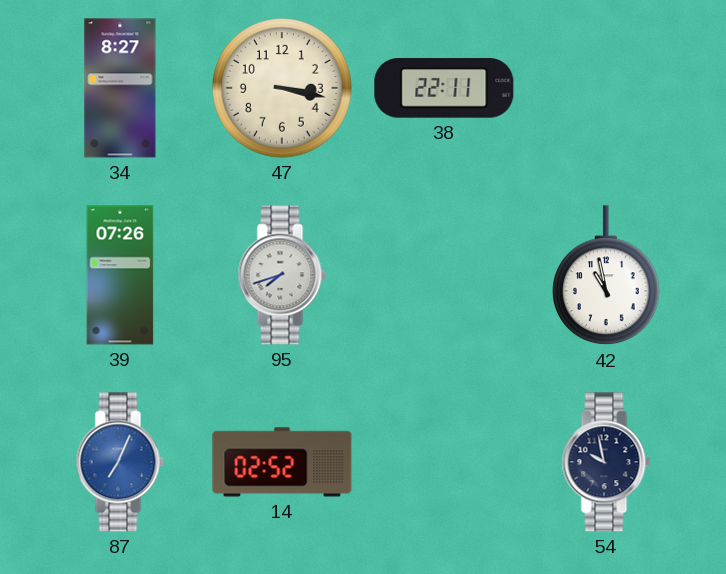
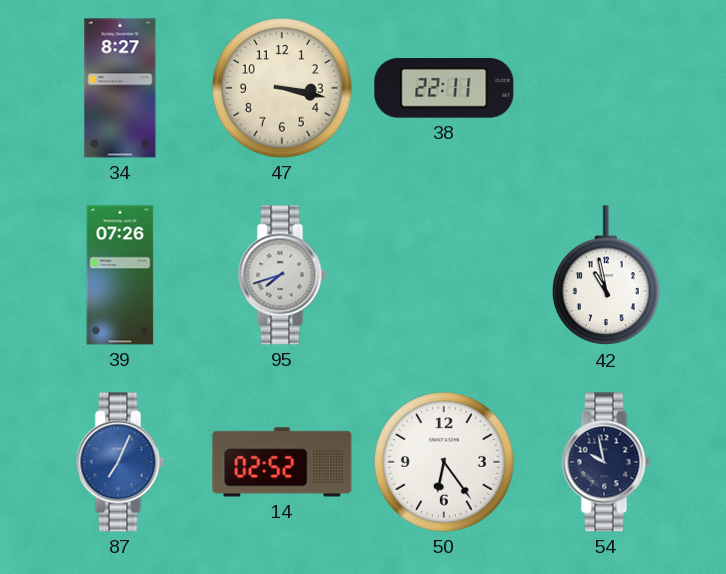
50: none -> 6:24
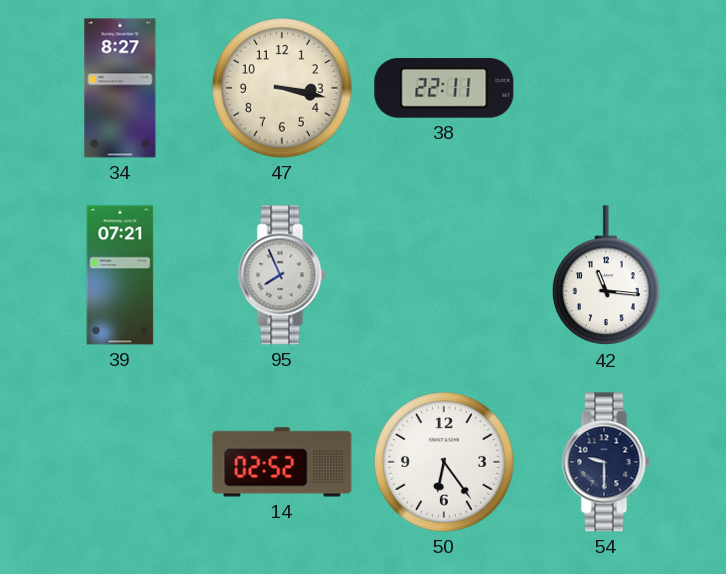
39: 07:26 -> 07:21
95: 7:42 -> 7:56
42: 10:58 -> 11:16
87: 7:04 -> none
54: 9:58 -> 9:30
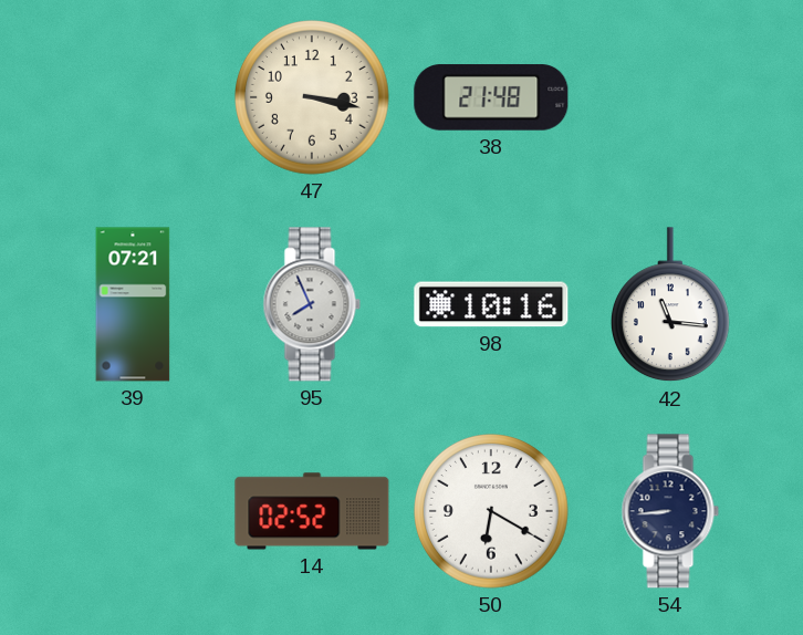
34: 8:27 -> none
38: 22:11 -> 21:48
98: none -> 10:16
50: 6:24 -> 6:20
54: 9:30 -> 8:44
